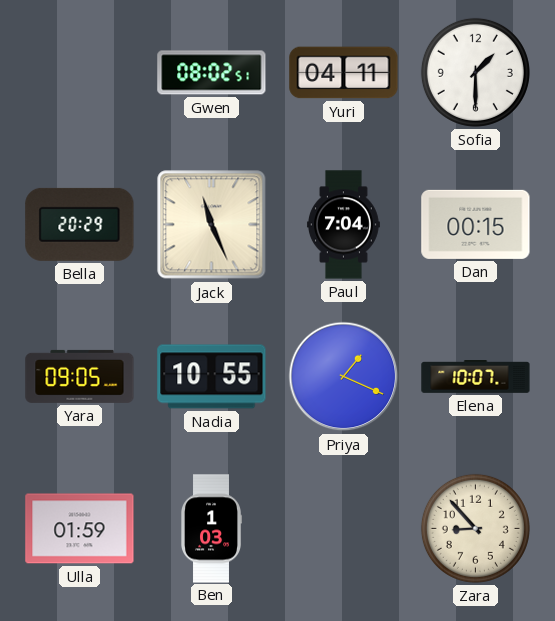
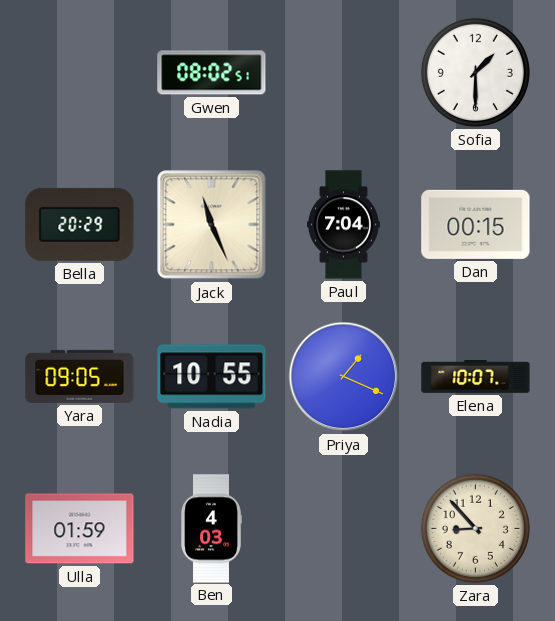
Yuri: 04:11 -> none
Ben: 1:03 -> 4:03
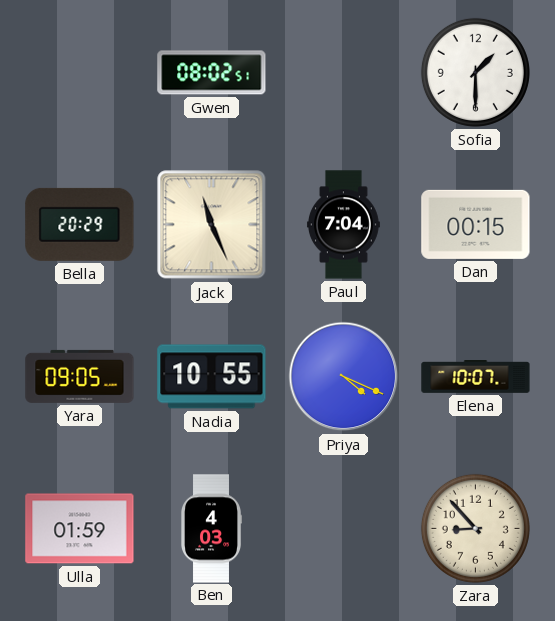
Priya: 1:19 -> 4:19
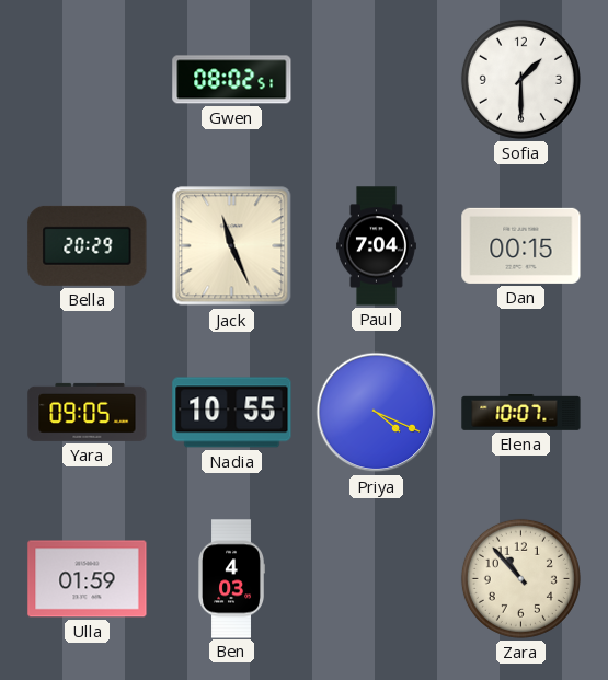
Zara: 8:53 -> 10:53
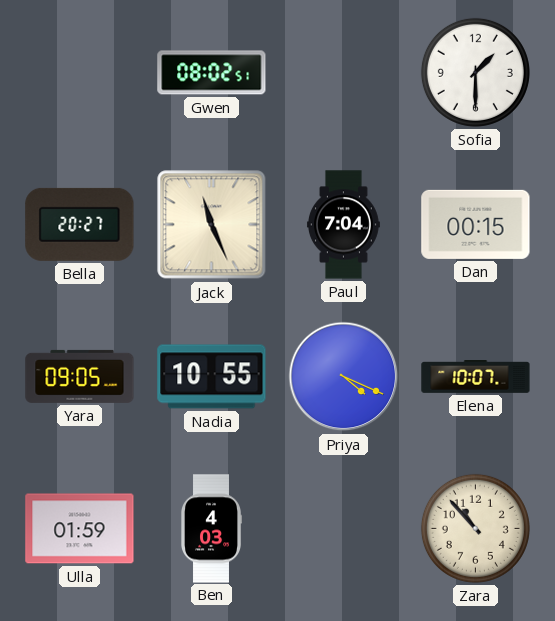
Bella: 20:29 -> 20:27
